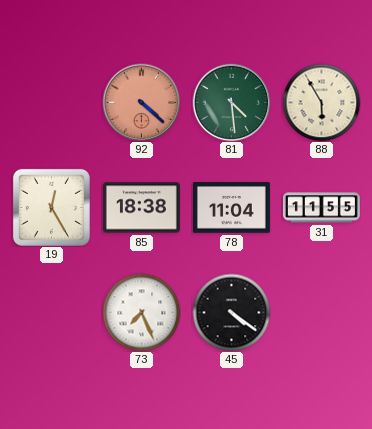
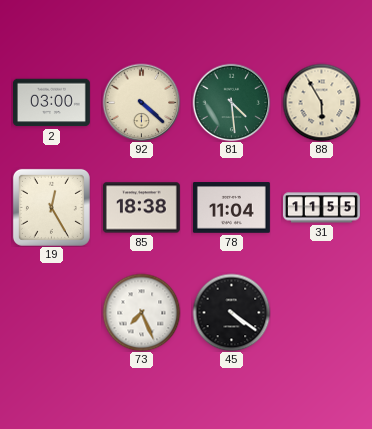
2: none -> 03:00
92 dial: salmon -> cream
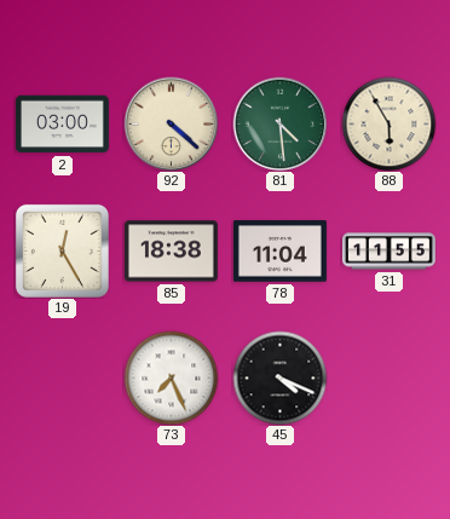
45: 4:21 -> 4:19
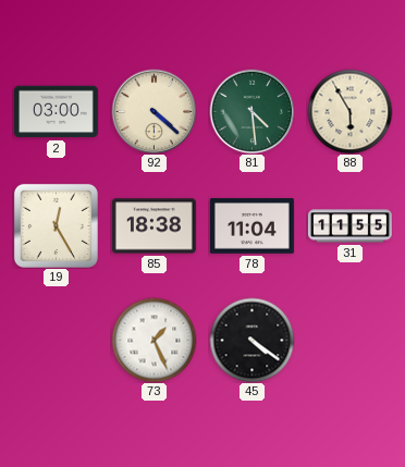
73: 7:26 -> 1:26
45: 4:19 -> 4:21
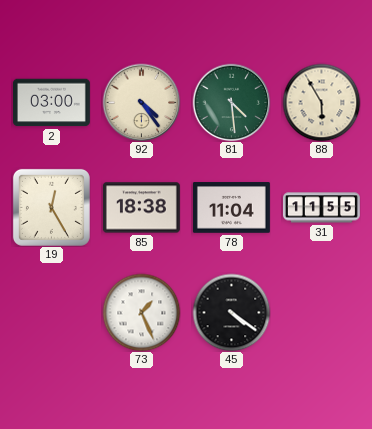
92: 4:22 -> 4:24
